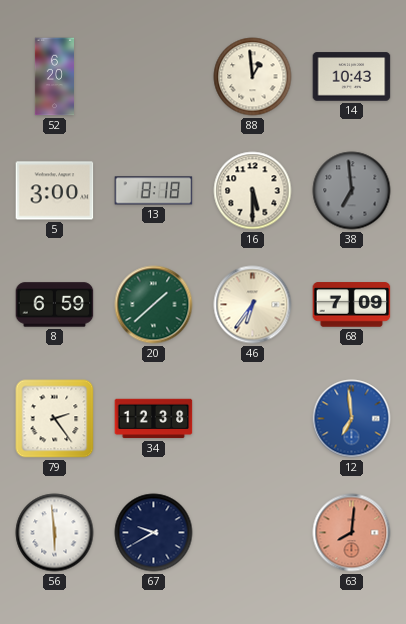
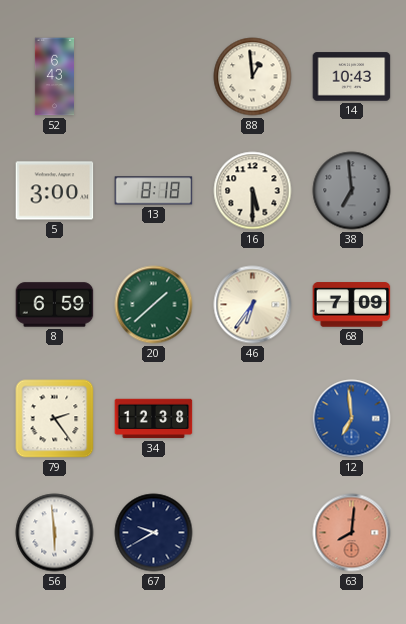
52: 6:20 -> 6:43
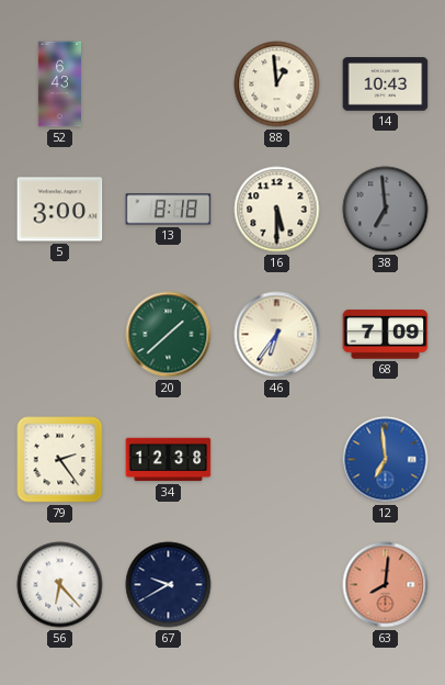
8: 6:59 -> none
56: 5:59 -> 6:23
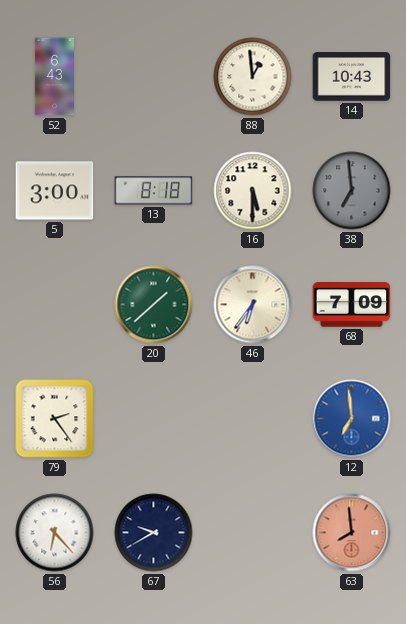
34: 12:38 -> none
63: 8:01 -> 7:59
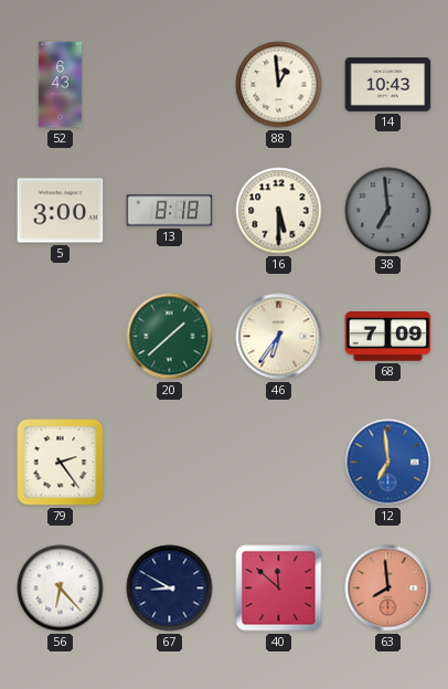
67: 9:40 -> 8:50
40: none -> 11:52
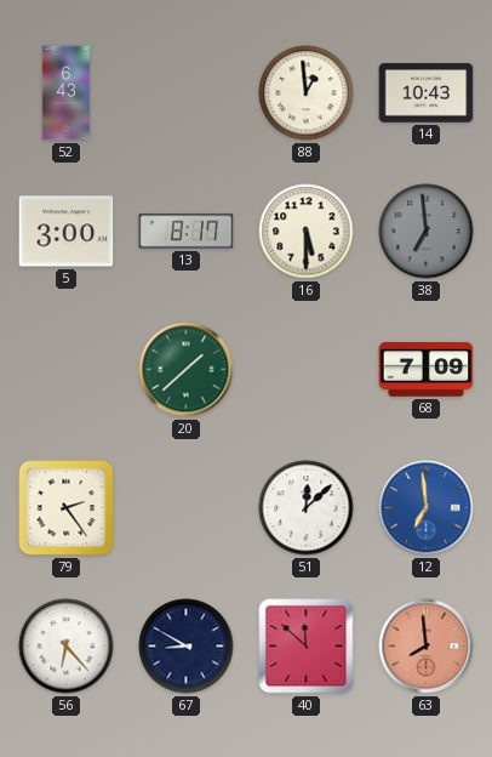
13: 8:18 -> 8:17
46: 6:36 -> none
51: none -> 12:08
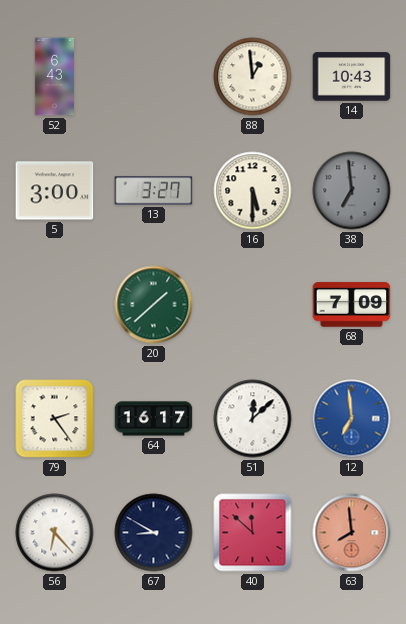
13: 8:17 -> 3:27
64: none -> 16:17
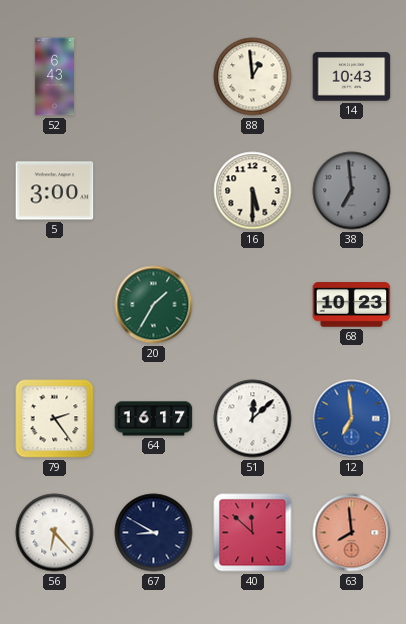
13: 3:27 -> none
20: 1:38 -> 1:35
68: 7:09 -> 10:23
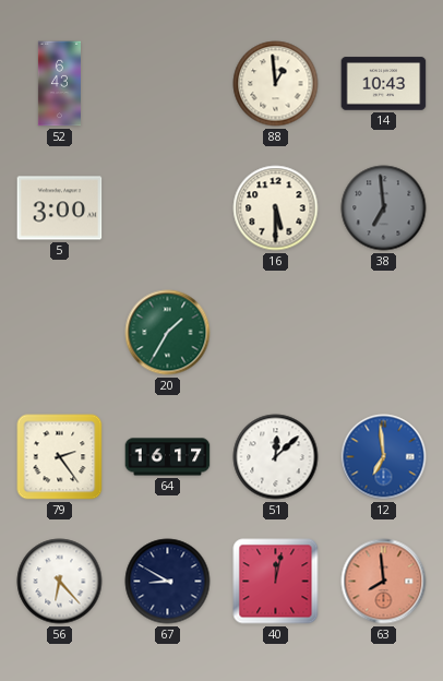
68: 10:23 -> none
40: 11:52 -> 12:02
